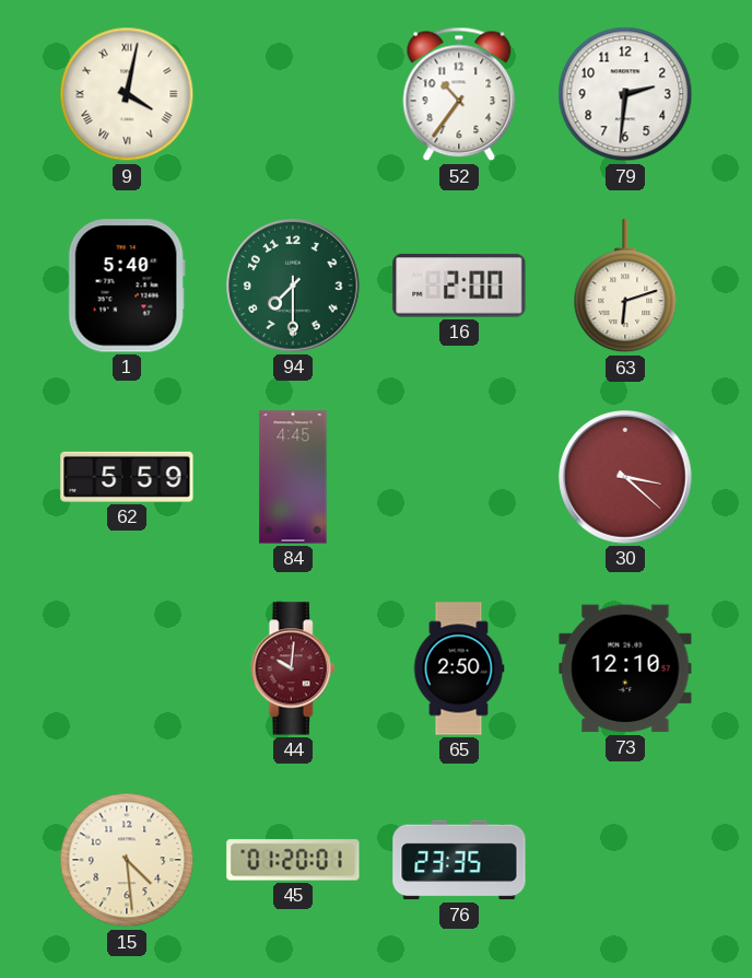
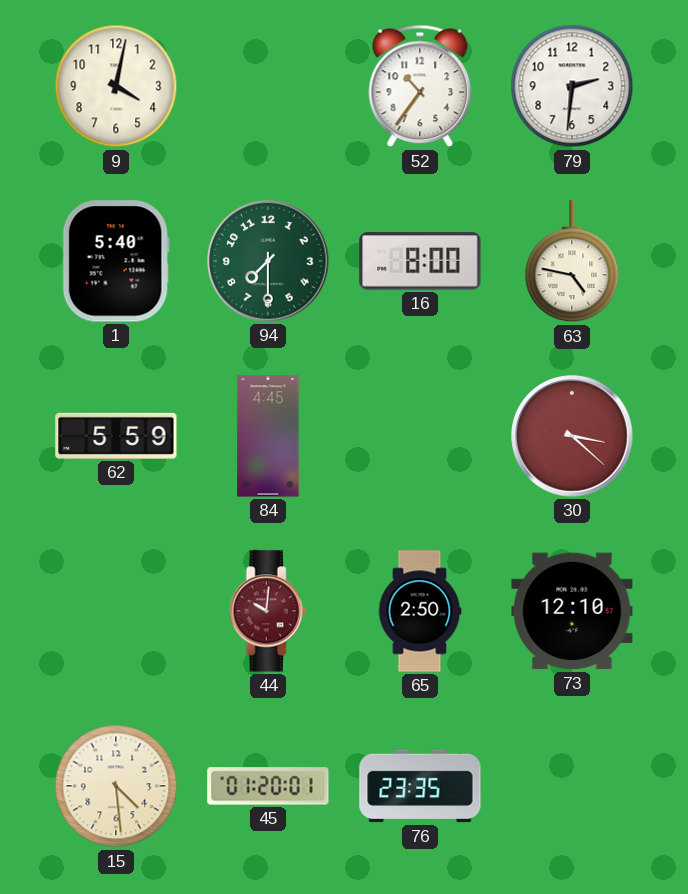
9 numerals: Roman -> Arabic
16: 2:00 -> 8:00
63: 6:12 -> 4:47
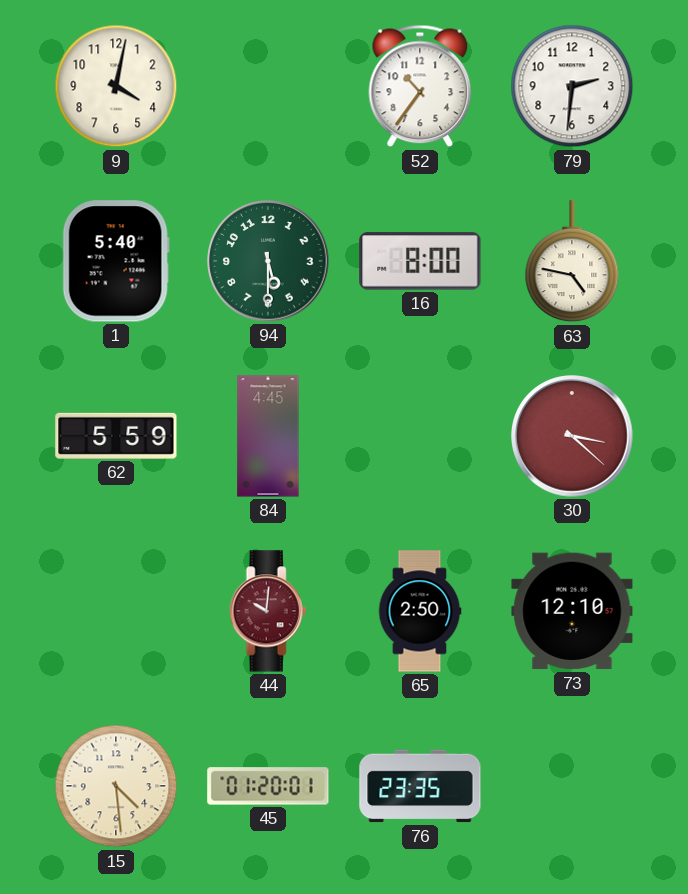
94: 7:30 -> 5:30
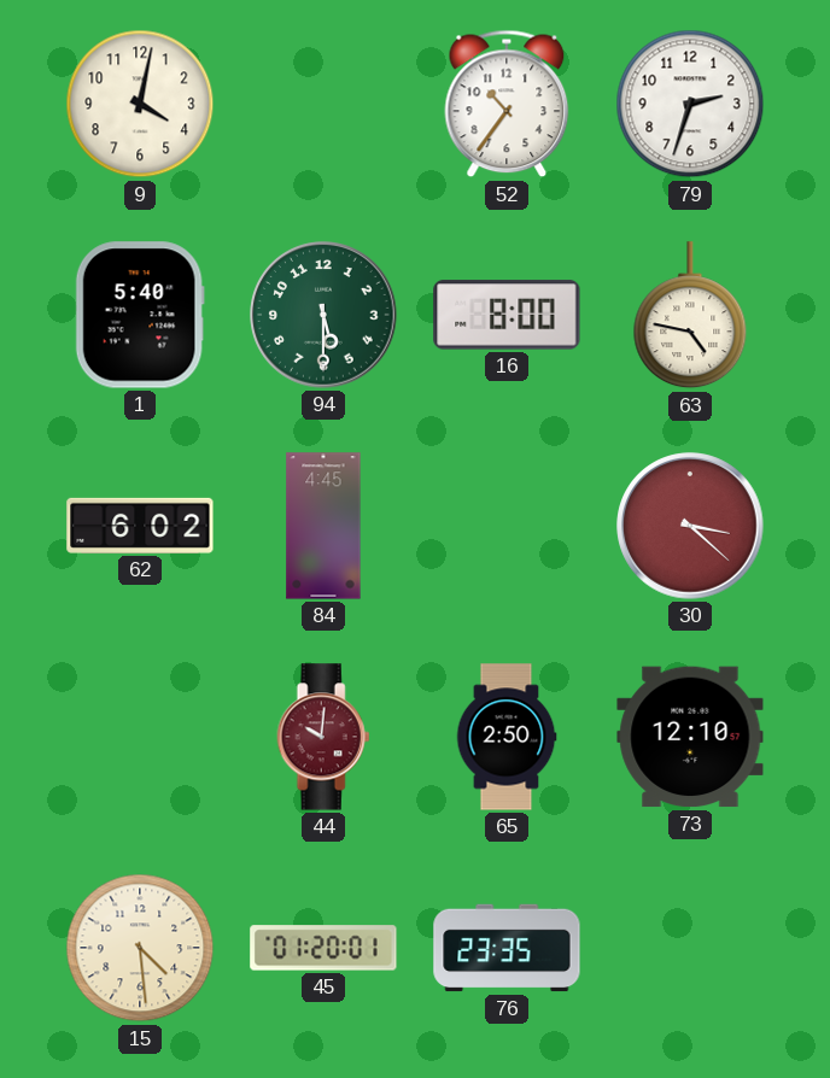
79: 2:31 -> 2:33
62: 5:59 -> 6:02
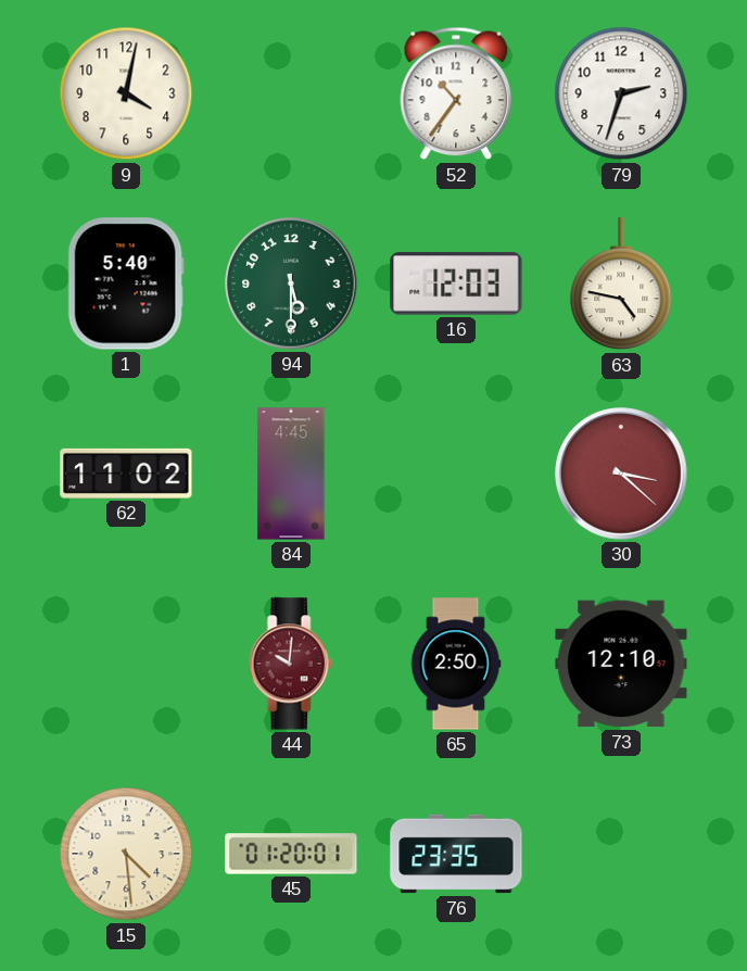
16: 8:00 -> 12:03
62: 6:02 -> 11:02
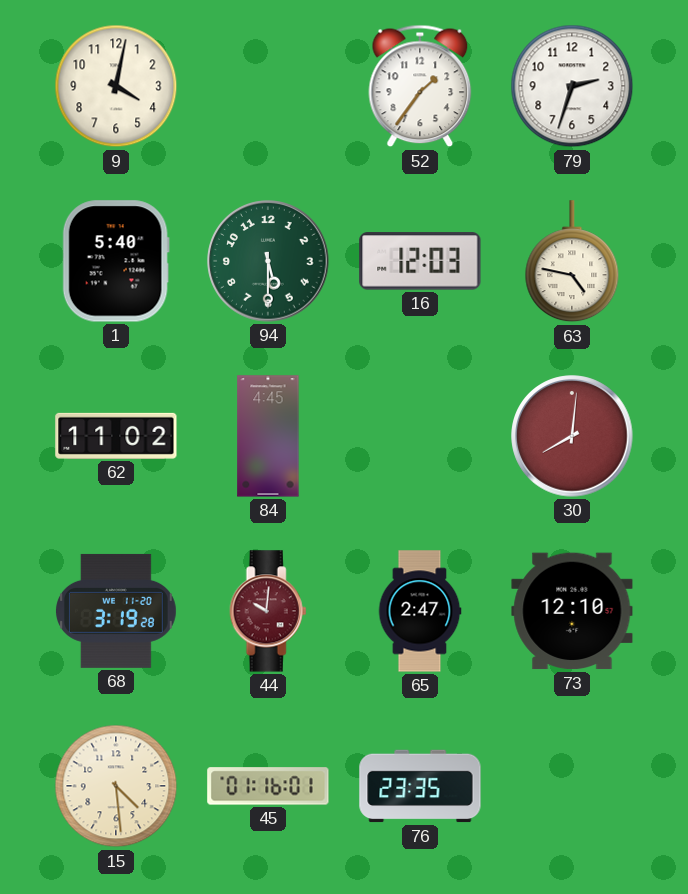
52: 10:36 -> 1:36
30: 3:22 -> 8:01
68: none -> 3:19
65: 2:50 -> 2:47
45: 01:20 -> 01:16
